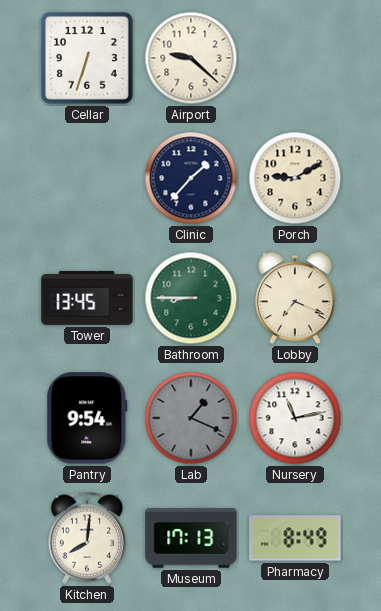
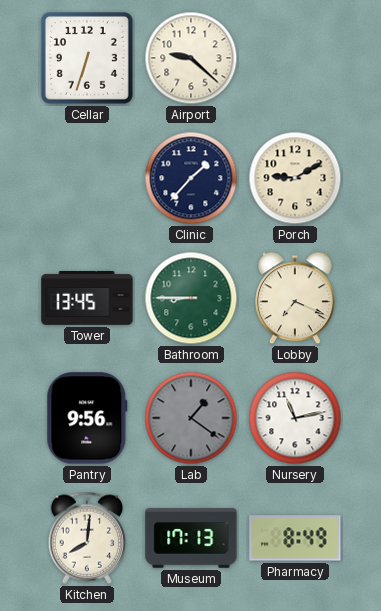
Pantry: 9:54 -> 9:56
Lab: 1:19 -> 1:21
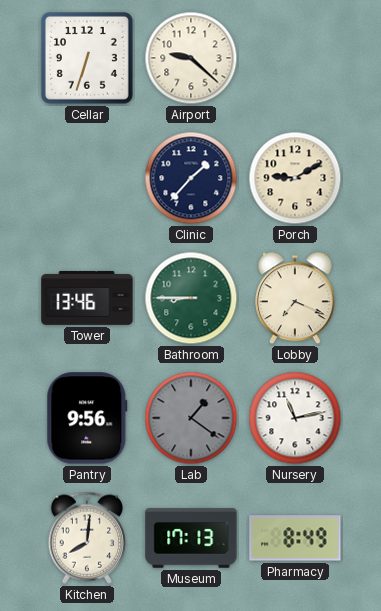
Tower: 13:45 -> 13:46
